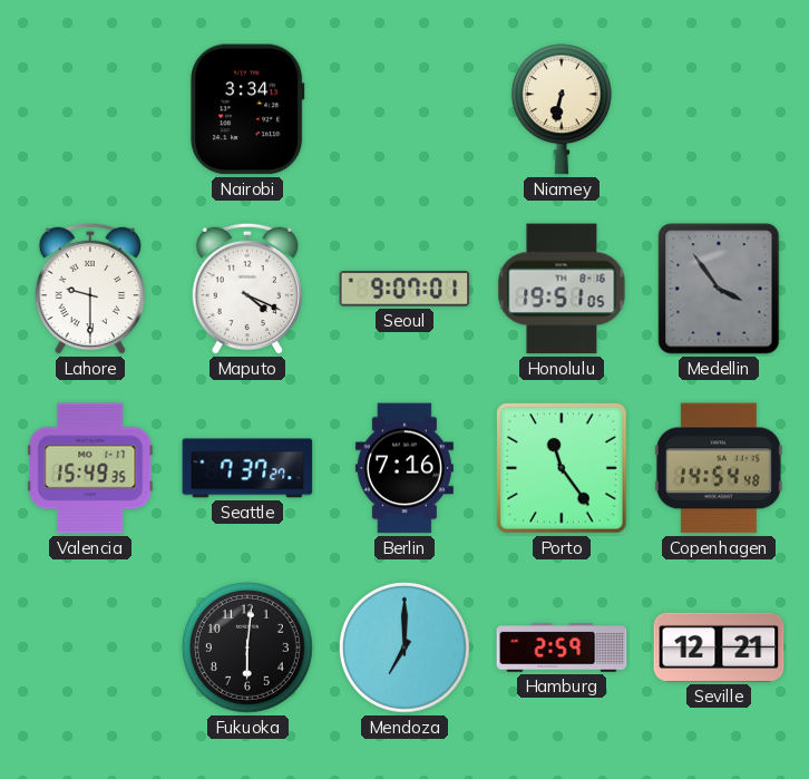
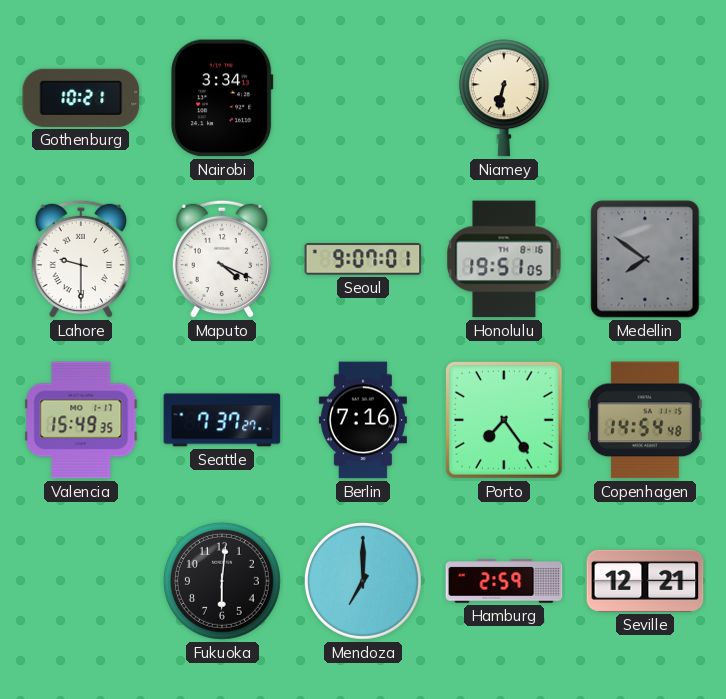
Gothenburg: none -> 10:21
Medellin: 3:54 -> 7:51
Porto: 11:24 -> 7:24
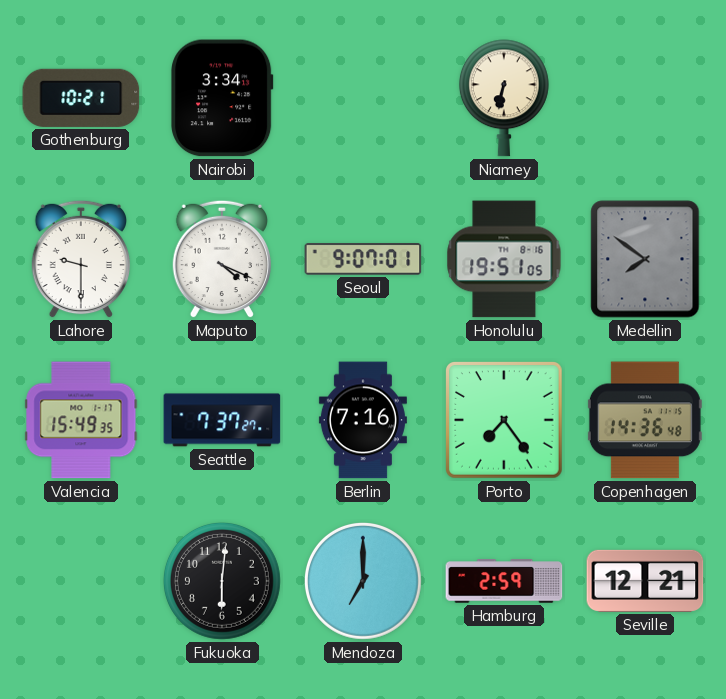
Copenhagen: 14:54 -> 14:36
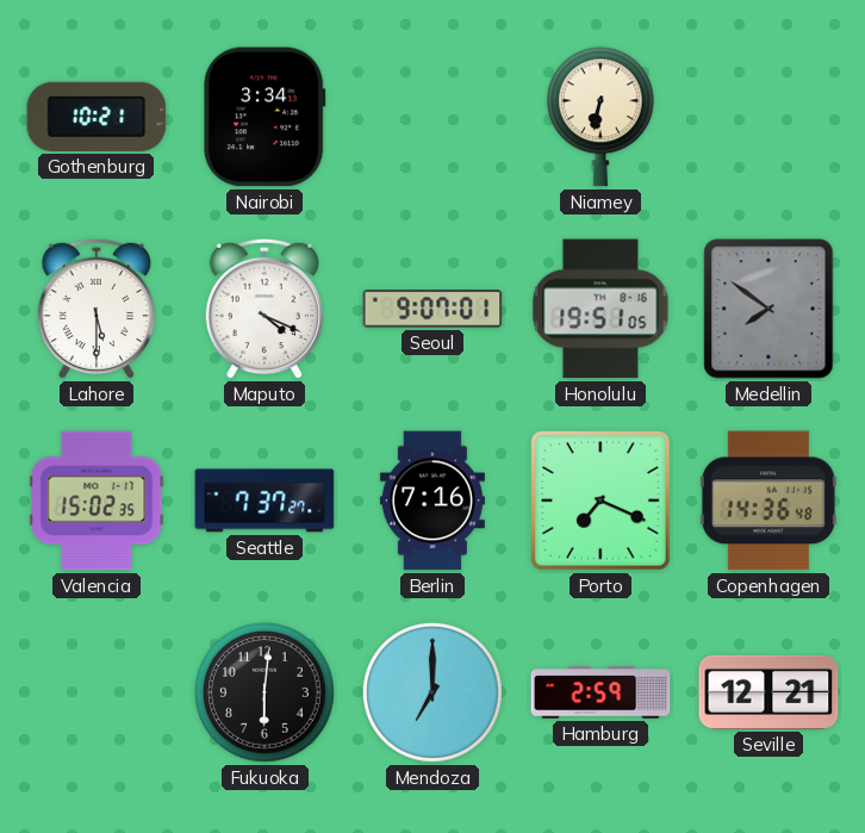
Lahore: 9:30 -> 5:30
Valencia: 15:49 -> 15:02
Porto: 7:24 -> 7:19
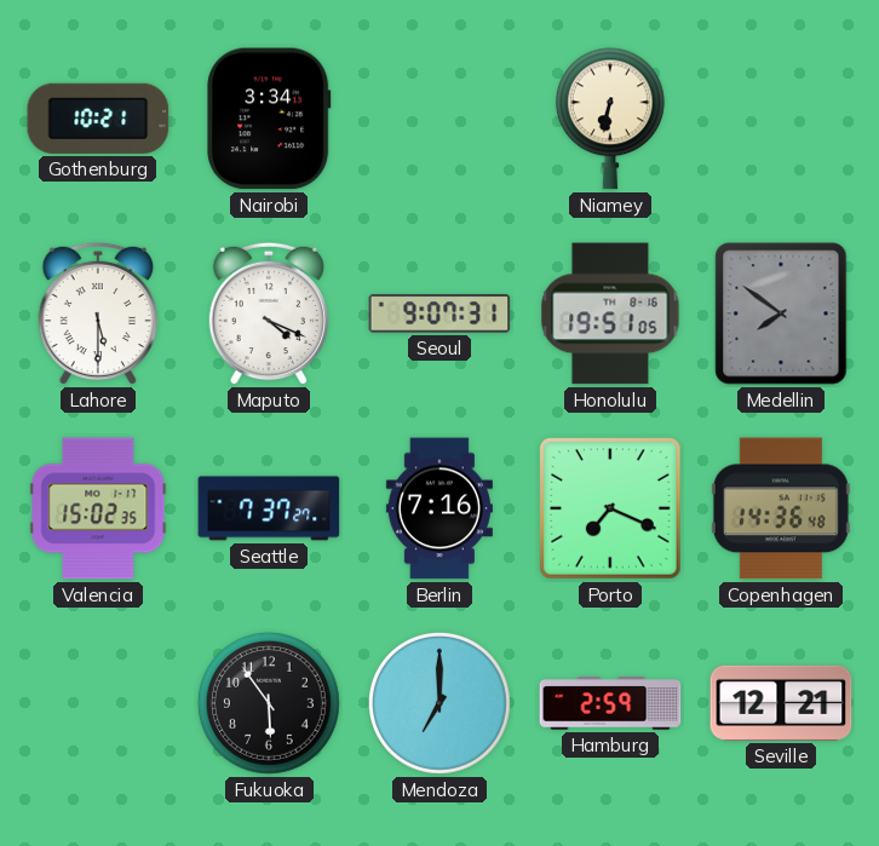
Seoul: 9:07:01 -> 9:07:31
Fukuoka: 6:01 -> 5:54
